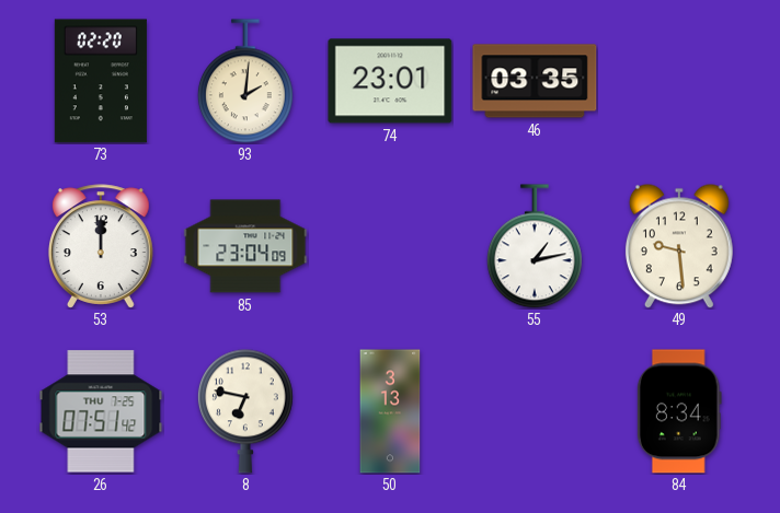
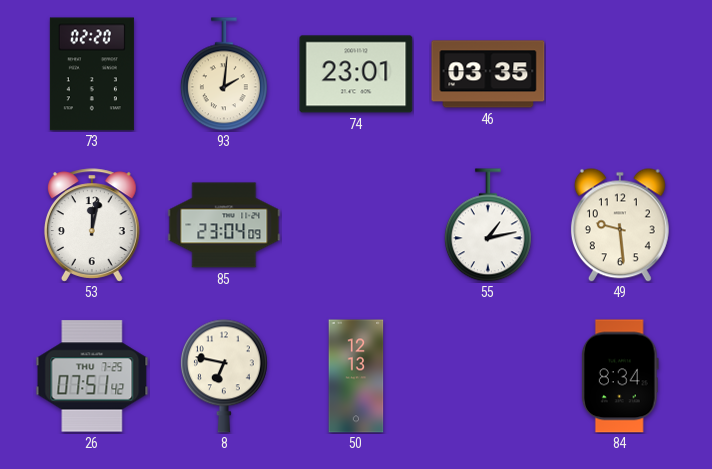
53: 12:00 -> 12:02
50: 3:13 -> 12:13
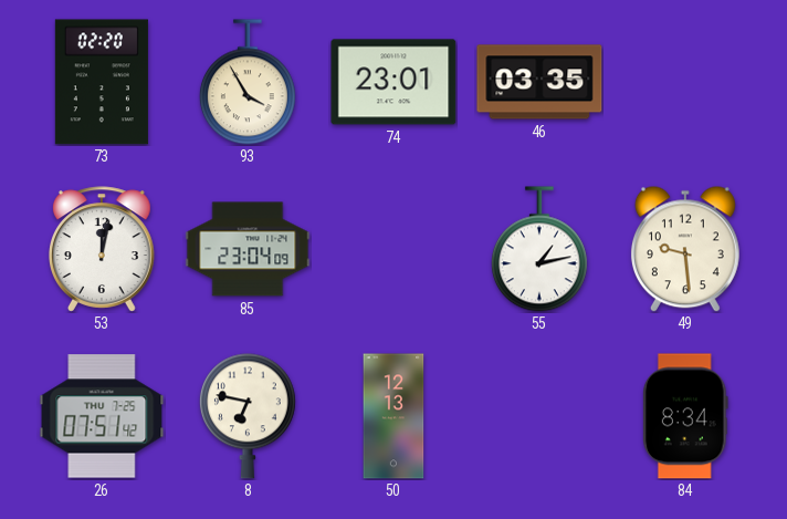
93: 2:01 -> 3:55
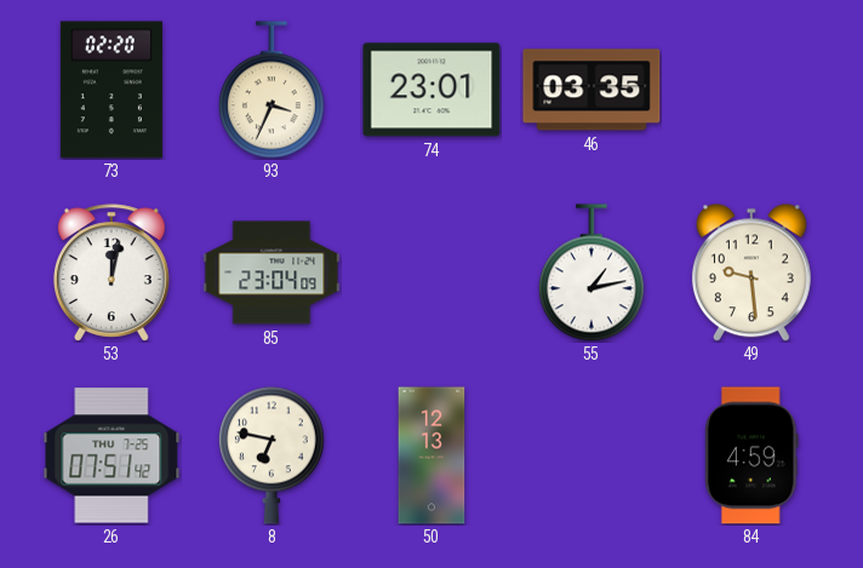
93: 3:55 -> 3:34
84: 8:34 -> 4:59
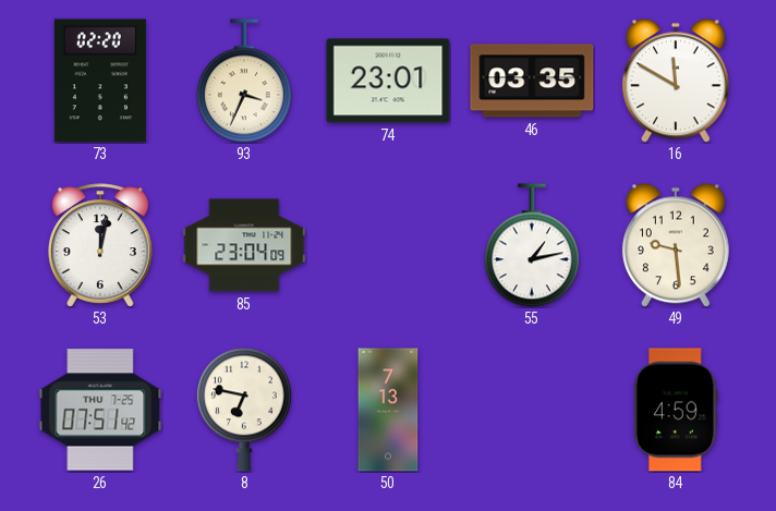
16: none -> 11:50
50: 12:13 -> 7:13
